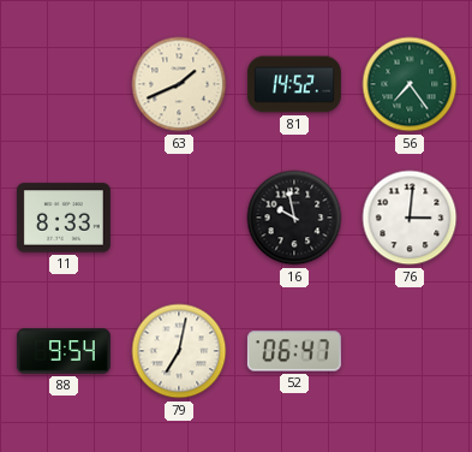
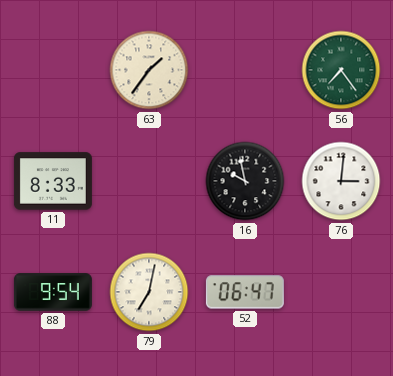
63: 1:41 -> 1:36
81: 14:52 -> none
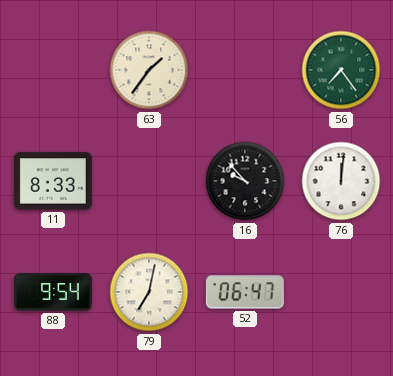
16: 9:58 -> 9:53
76: 3:01 -> 12:01
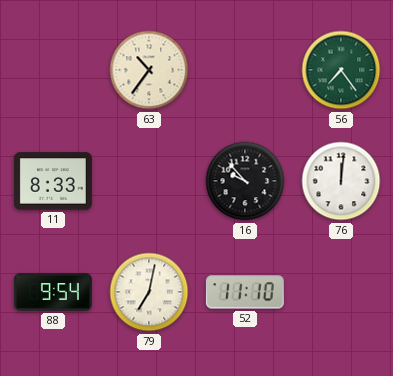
63: 1:36 -> 10:36
52: 06:47 -> 11:10
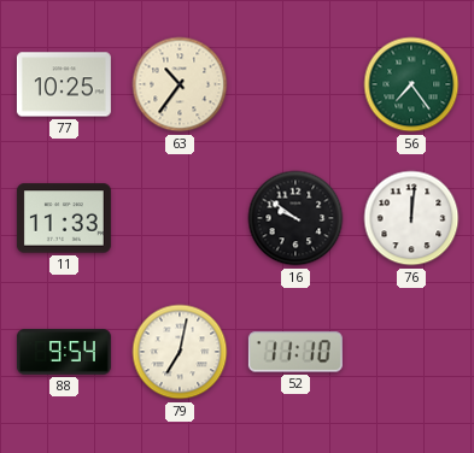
77: none -> 10:25
11: 8:33 -> 11:33
16: 9:53 -> 9:51
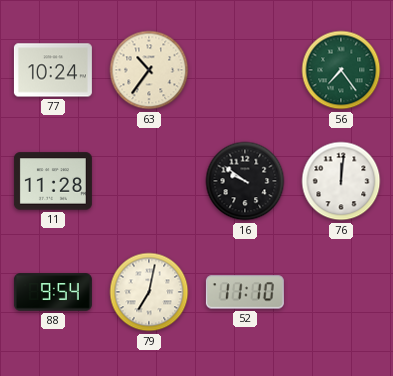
77: 10:25 -> 10:24
11: 11:33 -> 11:28
